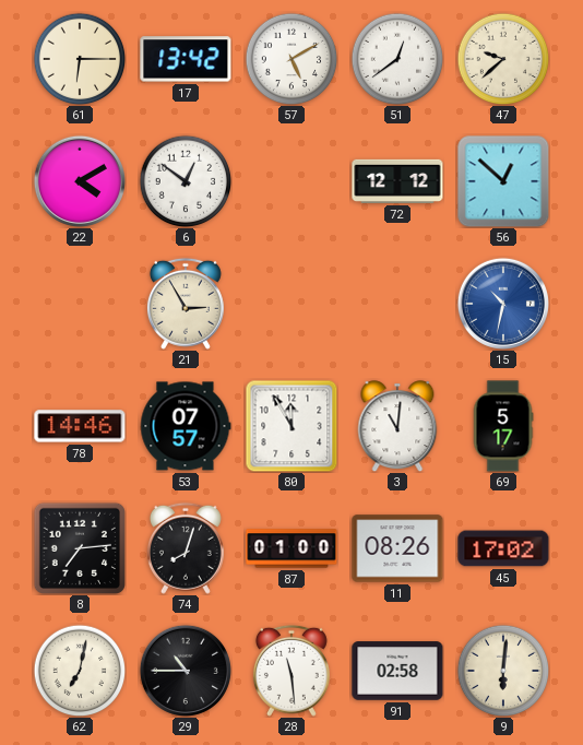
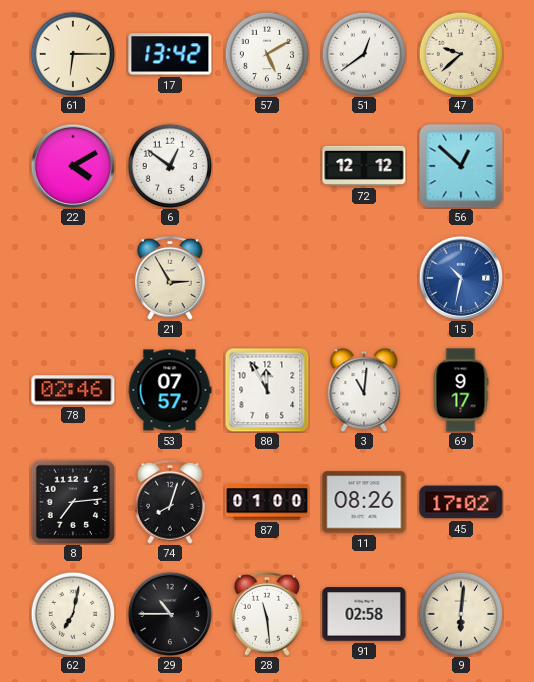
78: 14:46 -> 02:46
69: 5:17 -> 9:17
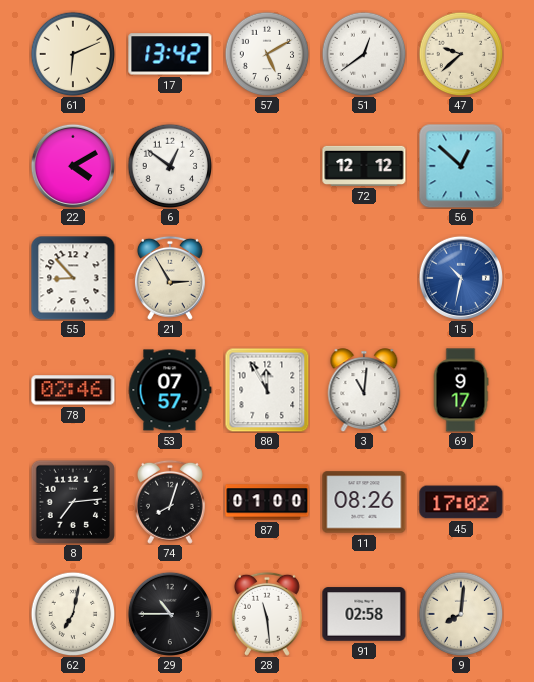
61: 6:15 -> 6:11
55: none -> 8:53
9: 6:01 -> 8:01
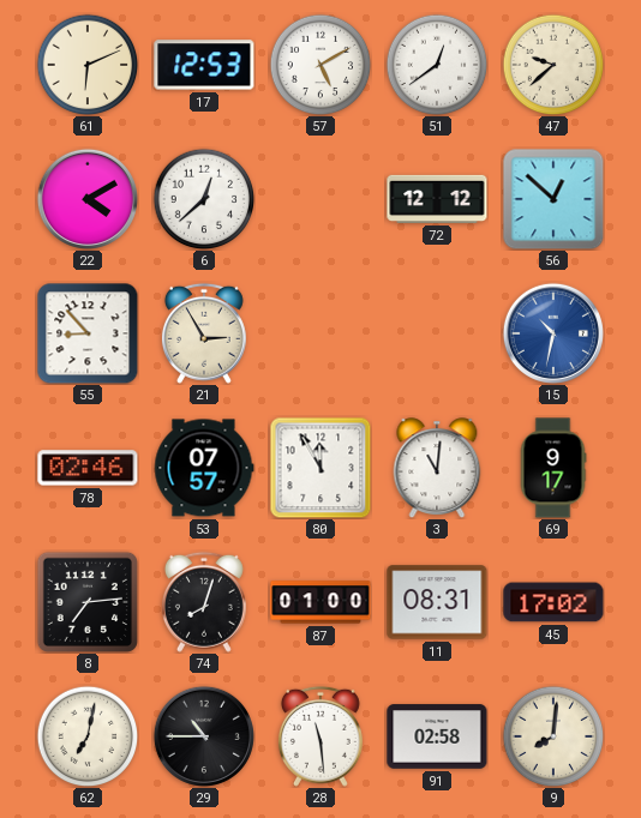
17: 13:42 -> 12:53
6: 12:51 -> 12:38
11: 08:26 -> 08:31
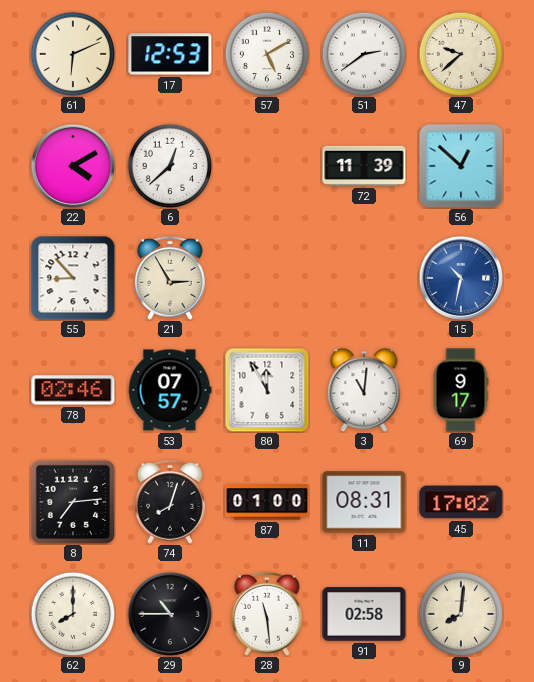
51: 12:39 -> 2:39
72: 12:12 -> 11:39
62: 7:02 -> 8:00
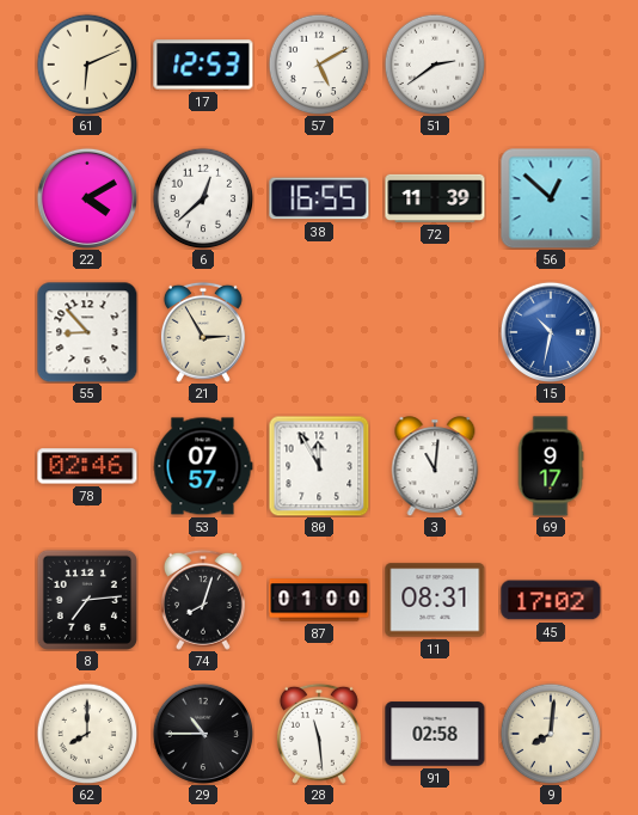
47: 9:38 -> none
38: none -> 16:55
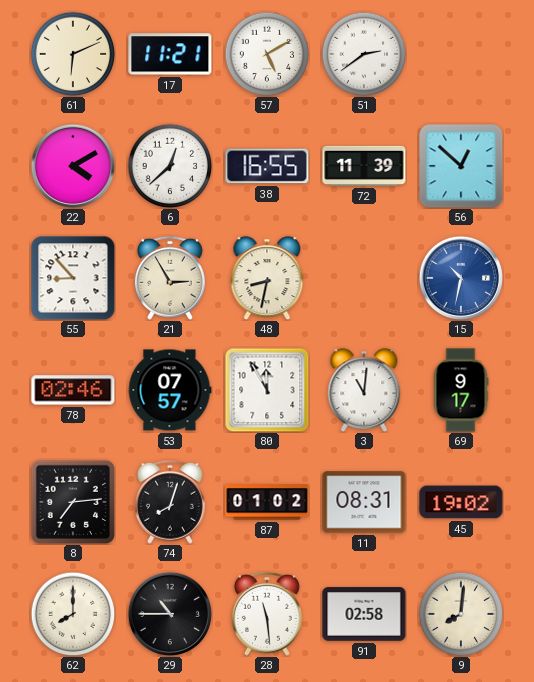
17: 12:53 -> 11:21
48: none -> 8:32
87: 01:00 -> 01:02
45: 17:02 -> 19:02
